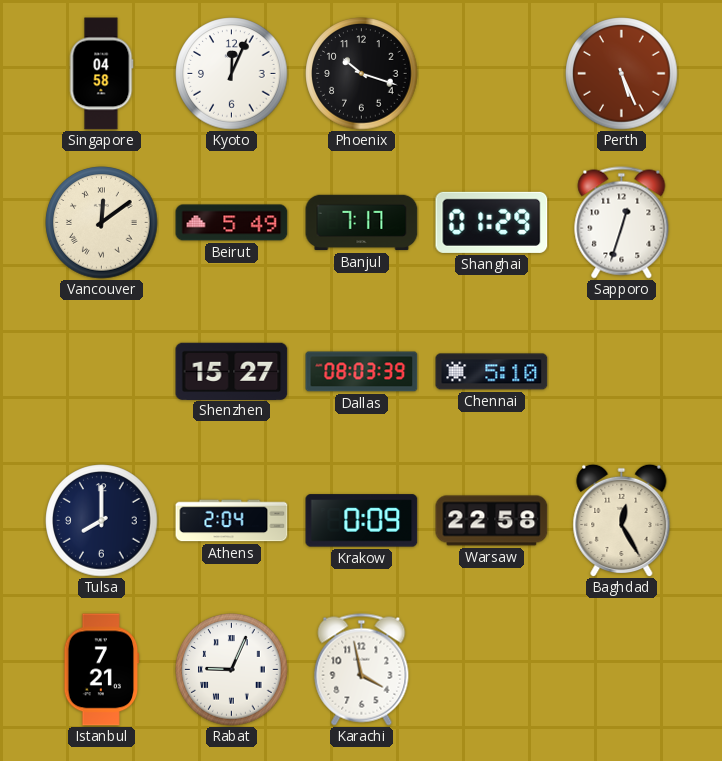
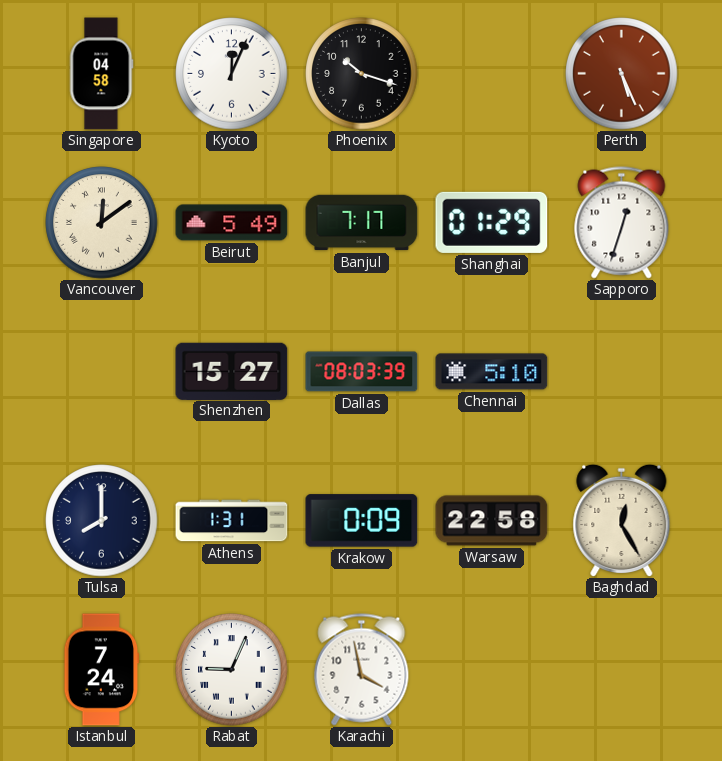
Athens: 2:04 -> 1:31
Istanbul: 7:21 -> 7:24
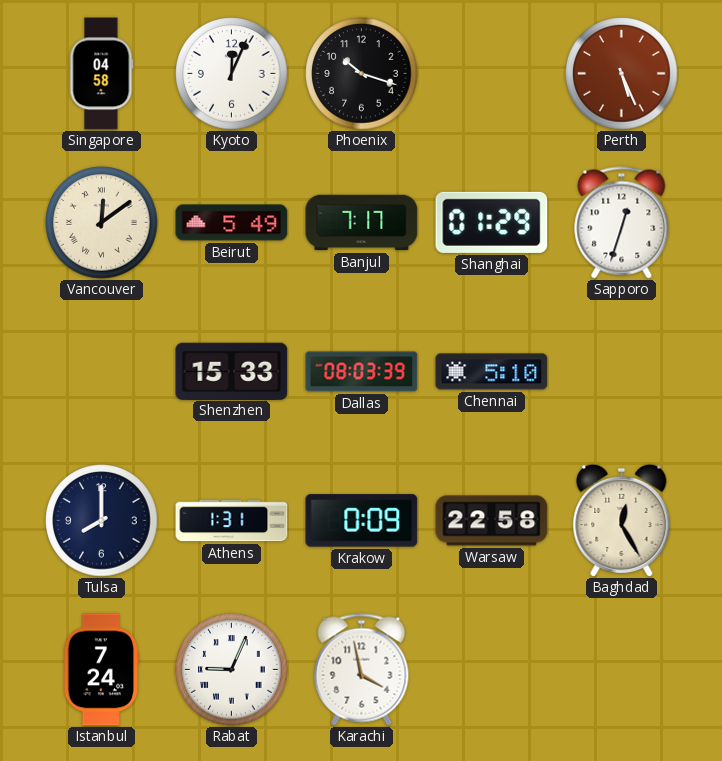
Shenzhen: 15:27 -> 15:33
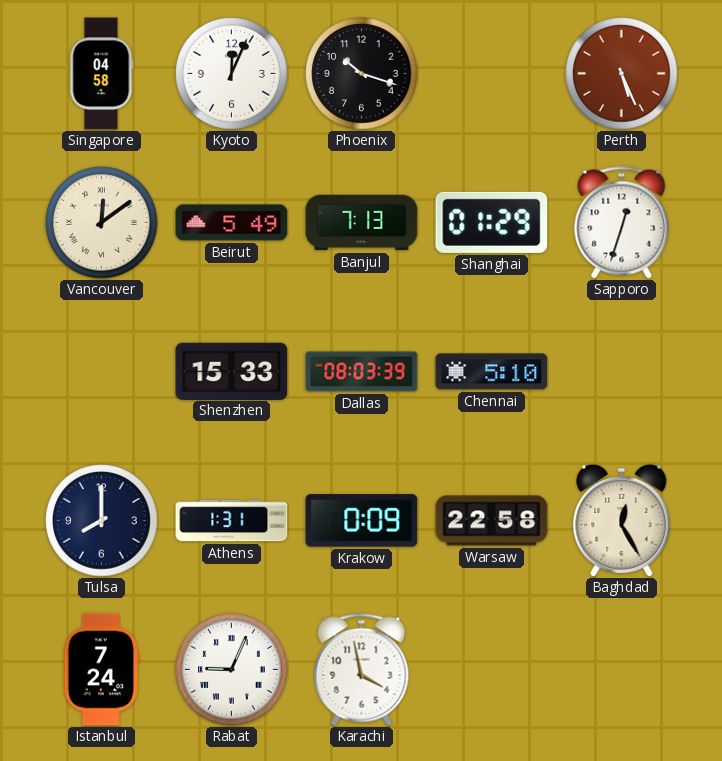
Banjul: 7:17 -> 7:13
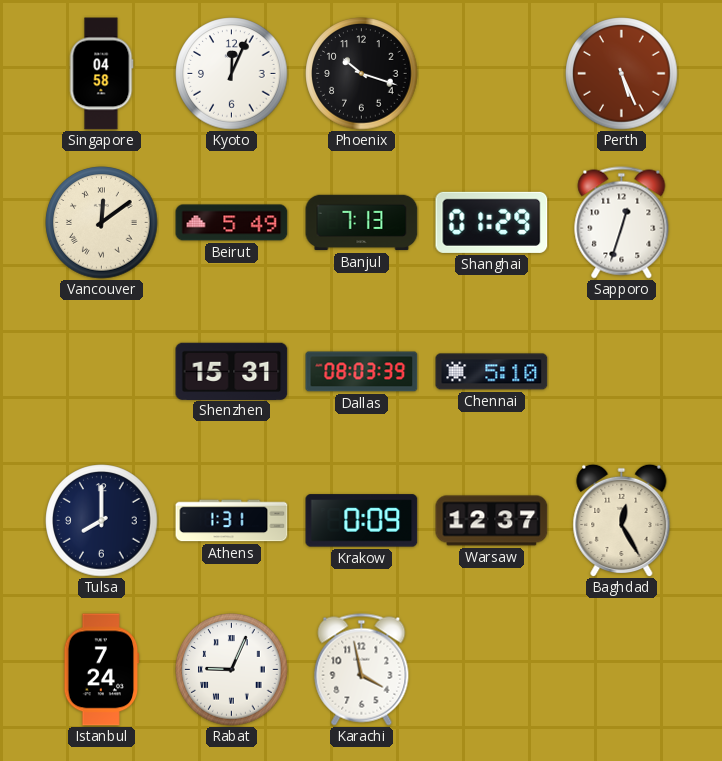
Shenzhen: 15:33 -> 15:31
Warsaw: 22:58 -> 12:37
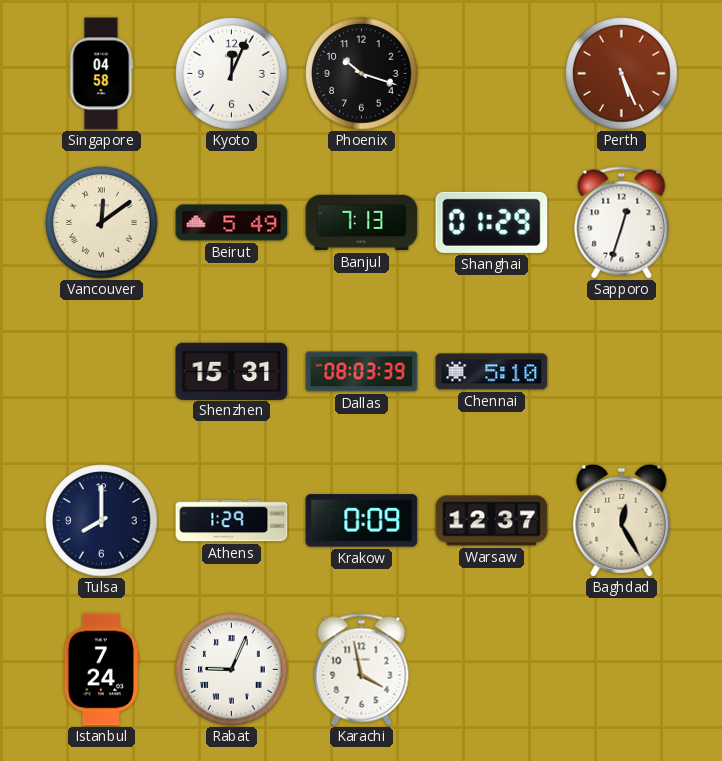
Athens: 1:31 -> 1:29
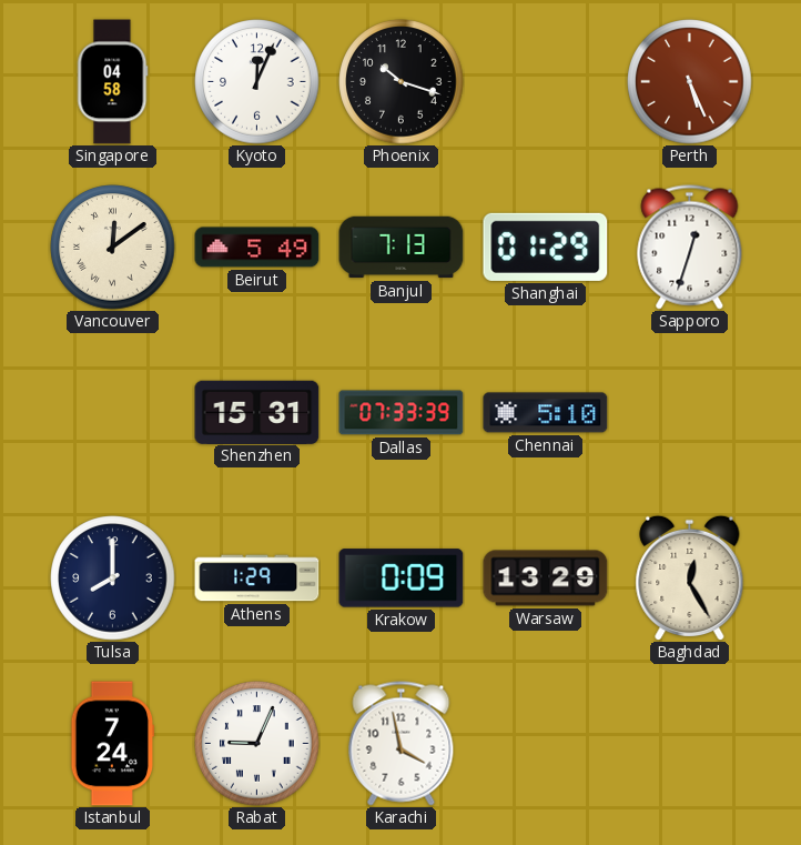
Dallas: 08:03 -> 07:33
Warsaw: 12:37 -> 13:29
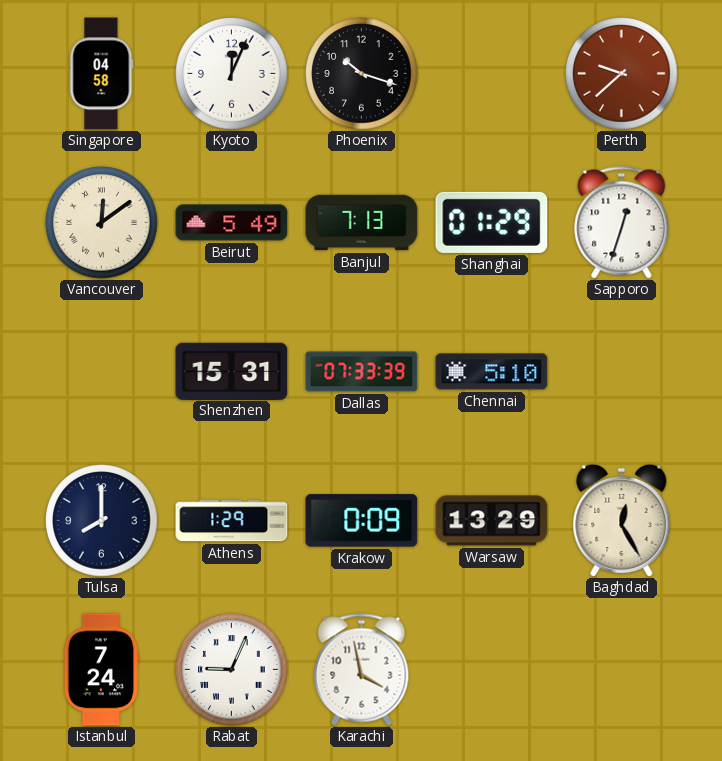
Perth: 5:26 -> 9:38
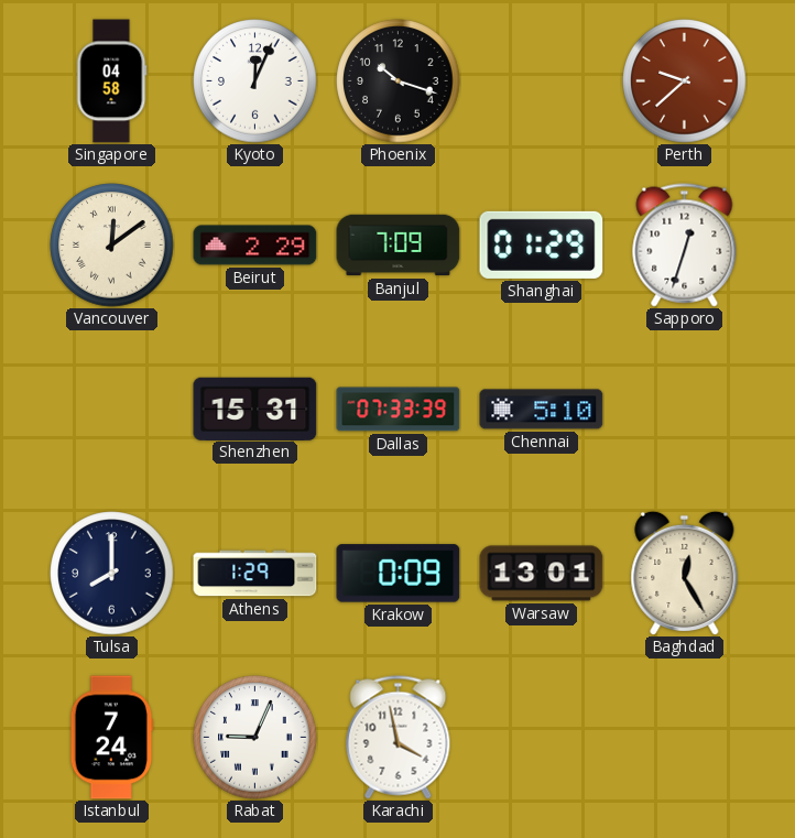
Beirut: 5:49 -> 2:29
Banjul: 7:13 -> 7:09
Warsaw: 13:29 -> 13:01
